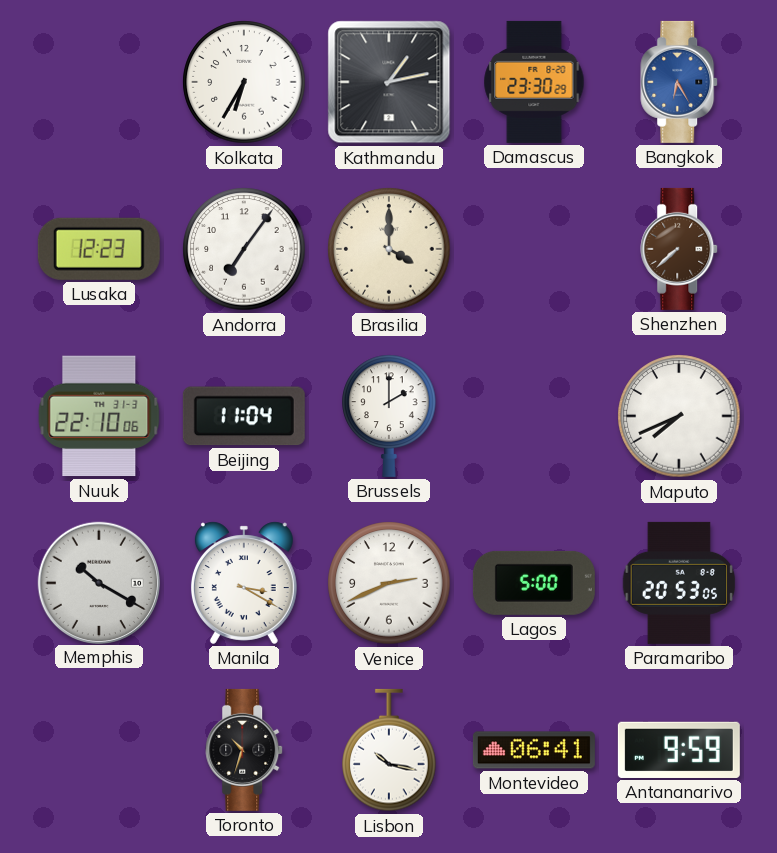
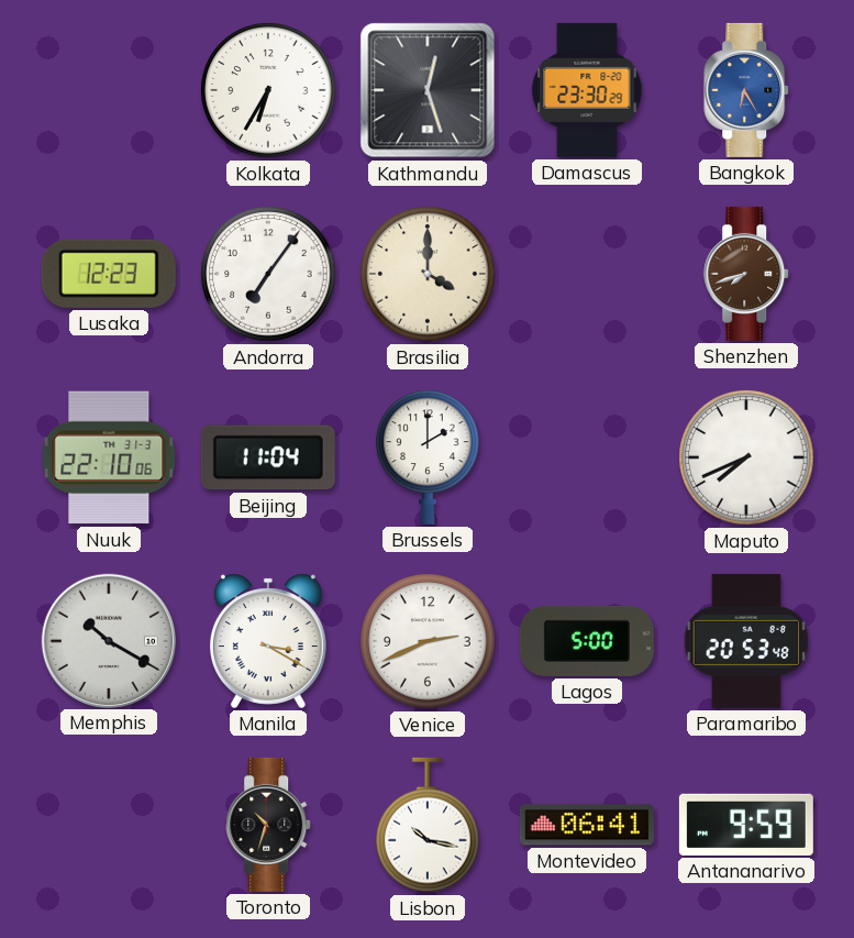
Kathmandu: 1:13 -> 12:27
Shenzhen: 7:38 -> 7:42
Paramaribo: 20:53:05 -> 20:53:48
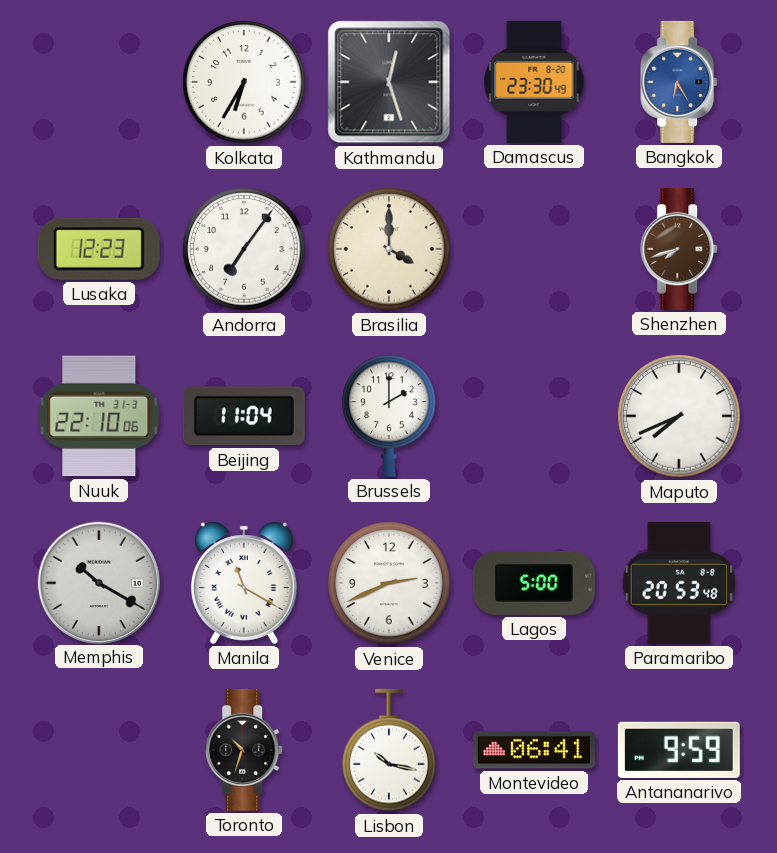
Damascus: 23:30:29 -> 23:30:49
Manila: 3:20 -> 11:20
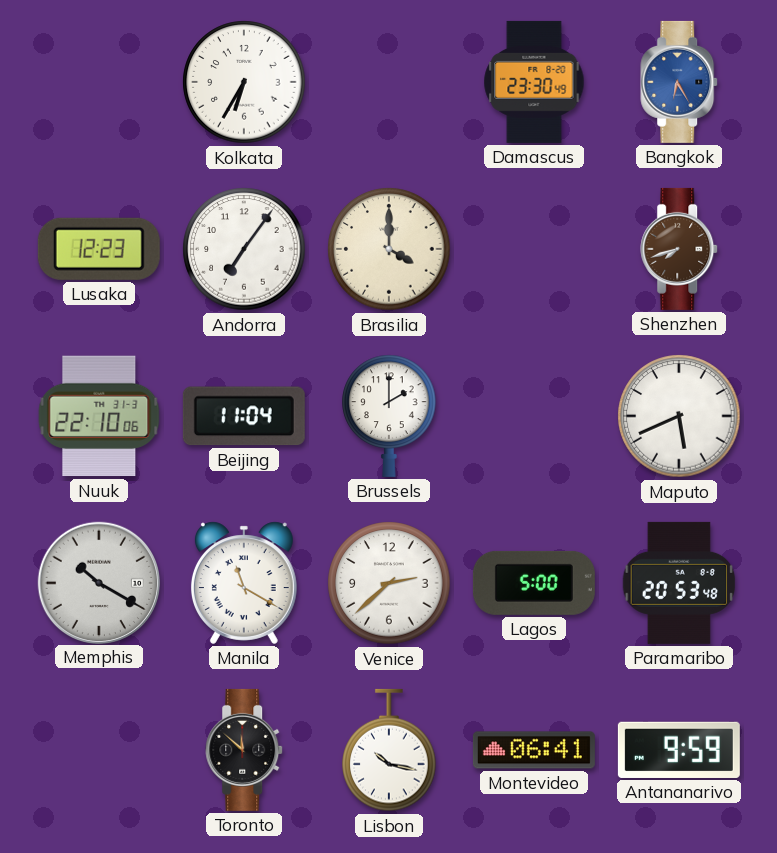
Kathmandu: 12:27 -> none
Maputo: 7:41 -> 5:41
Venice: 2:41 -> 2:38
Toronto: 10:33 -> 11:52
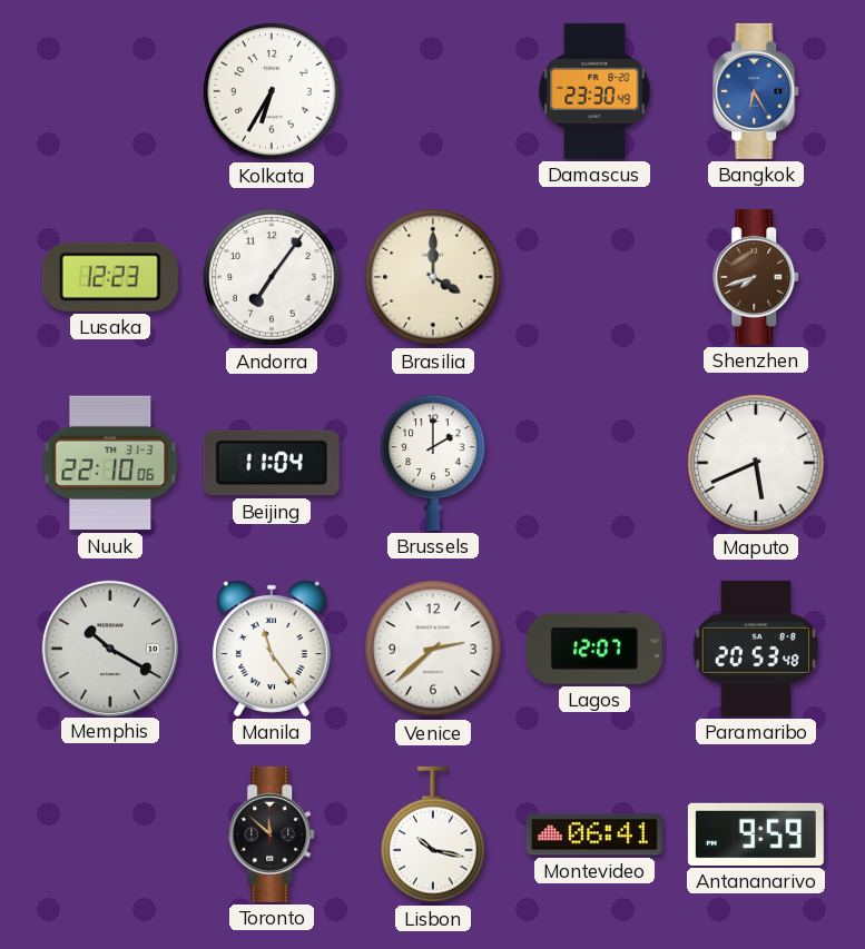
Manila: 11:20 -> 11:24
Lagos: 5:00 -> 12:07
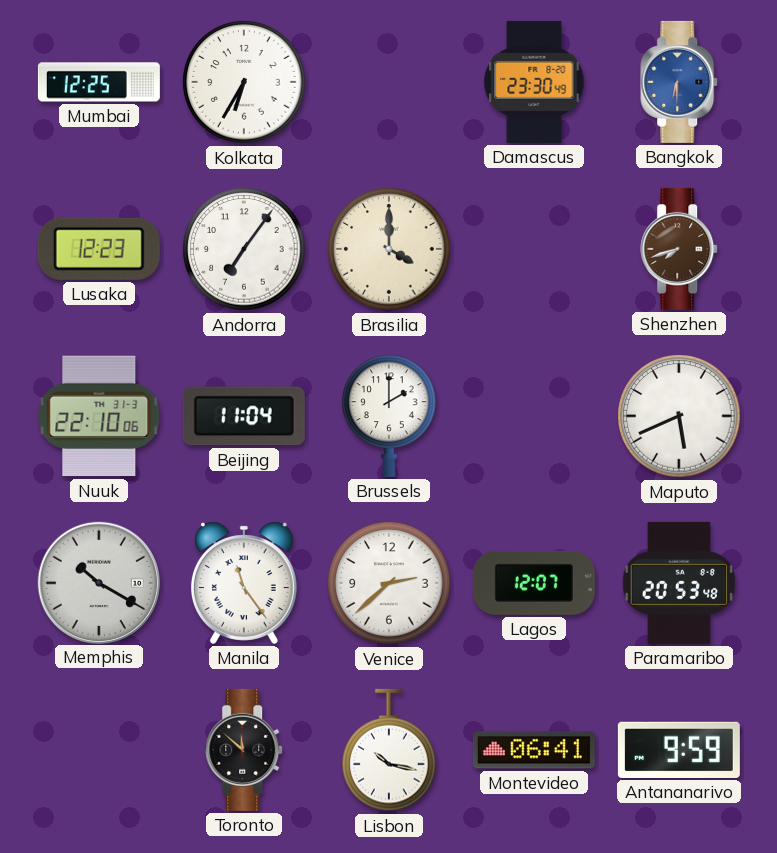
Mumbai: none -> 12:25
Bangkok: 6:25 -> 6:30
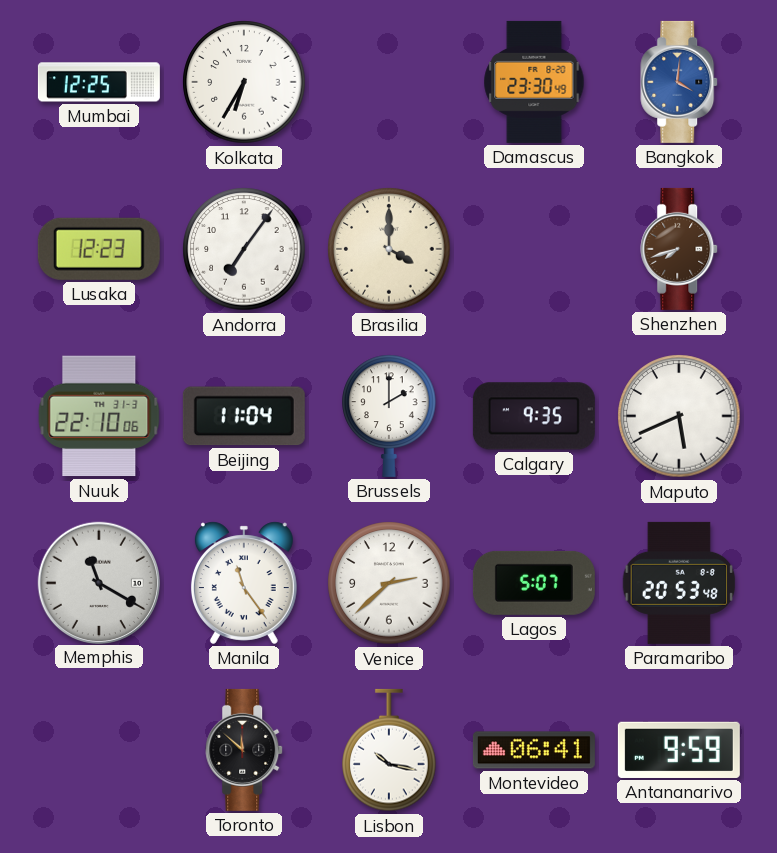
Bangkok: 6:30 -> 4:01
Calgary: none -> 9:35
Memphis: 10:20 -> 11:20
Lagos: 12:07 -> 5:07
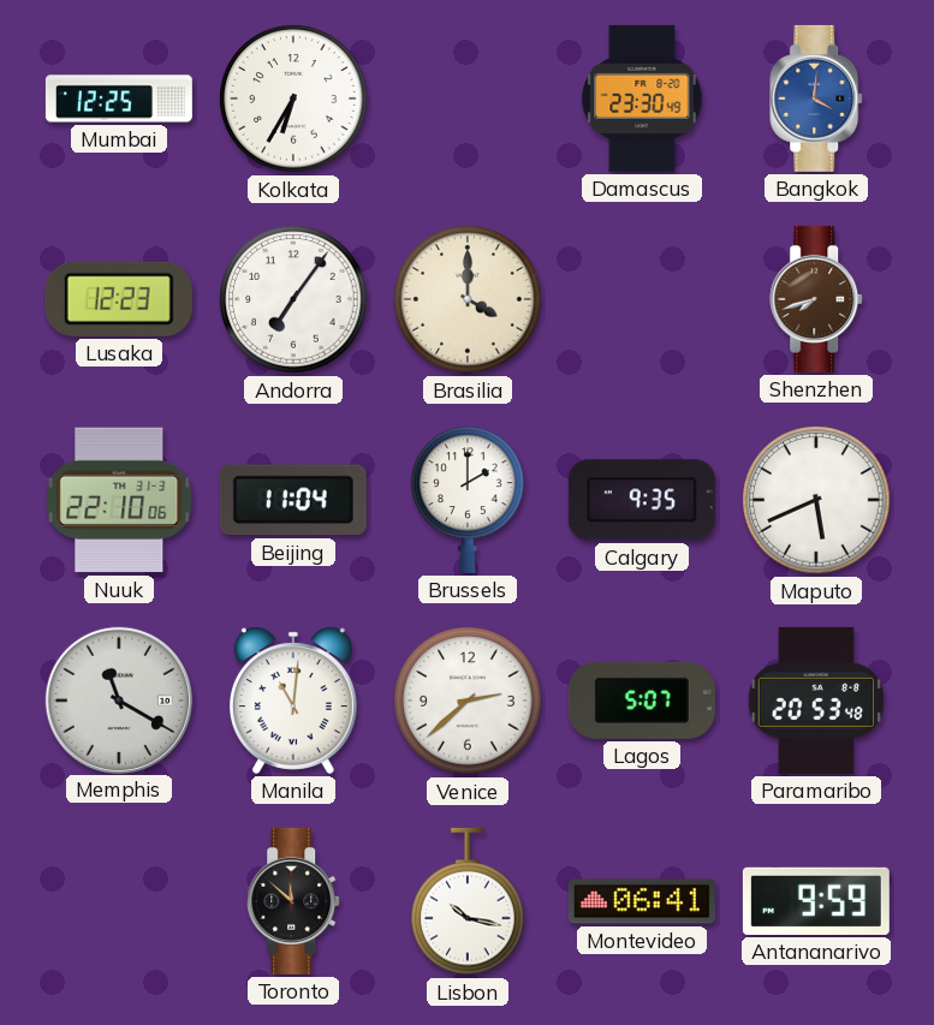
Manila: 11:24 -> 11:01
